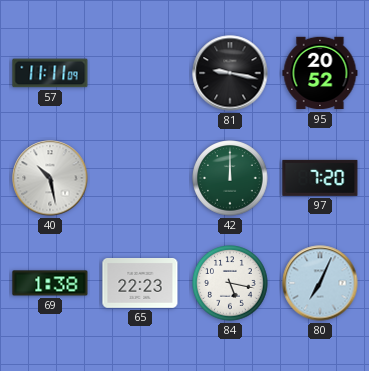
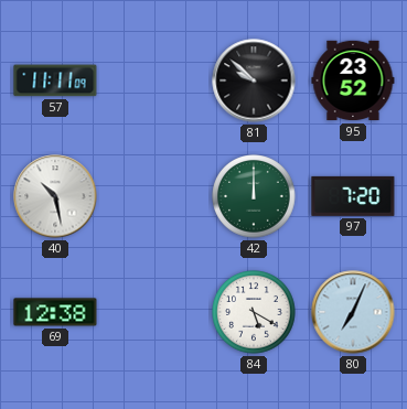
81: 9:17 -> 9:52
95: 20:52 -> 23:52
69: 1:38 -> 12:38
65: 22:23 -> none
84: 5:17 -> 5:20
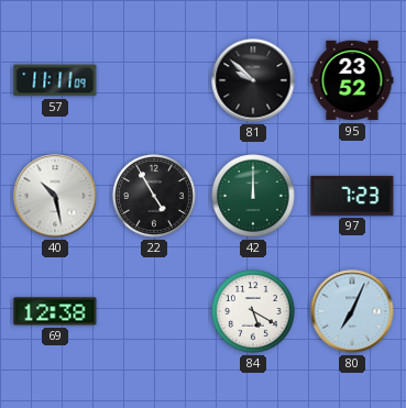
22: none -> 4:55
97: 7:20 -> 7:23
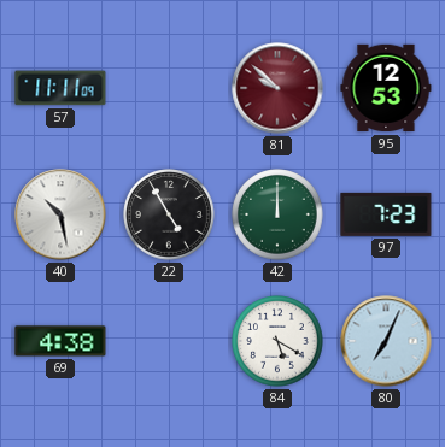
81 dial: black -> burgundy
95: 23:52 -> 12:53
69: 12:38 -> 4:38
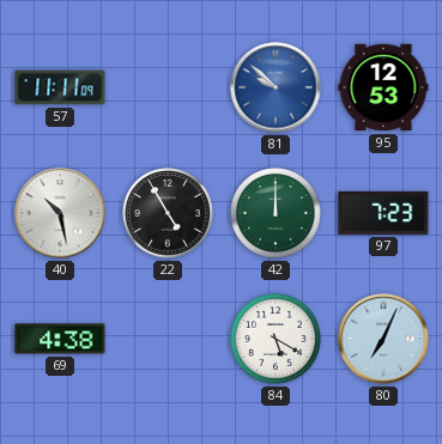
81 dial: burgundy -> blue
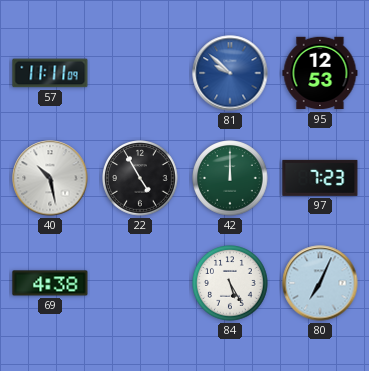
84: 5:20 -> 5:25
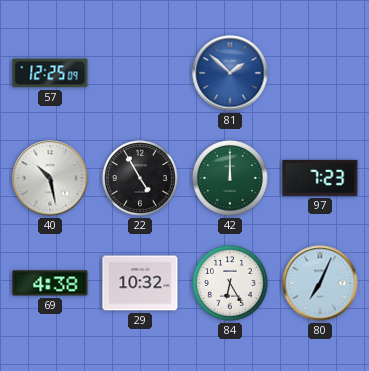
57: 11:11 -> 12:25
81: 9:52 -> 1:52
95: 12:53 -> none
29: none -> 10:32
84: 5:25 -> 6:25
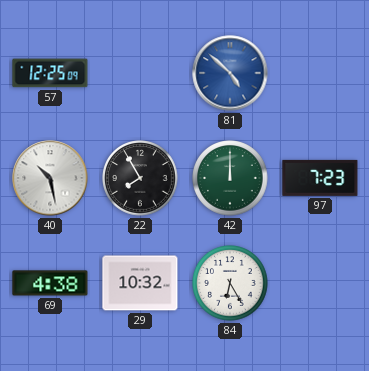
81: 1:52 -> 4:52
22: 4:55 -> 7:55
80: 7:04 -> none
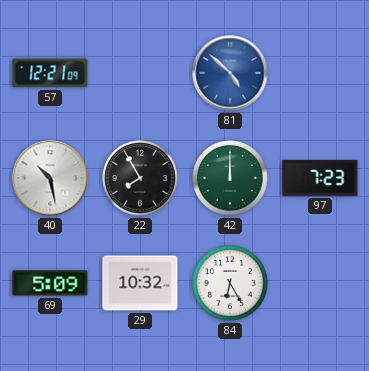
57: 12:25 -> 12:21
69: 4:38 -> 5:09
